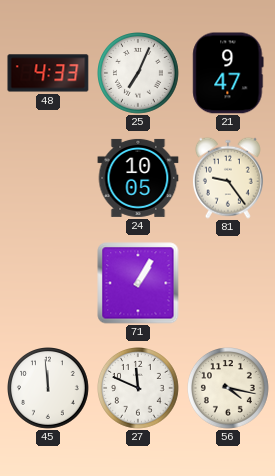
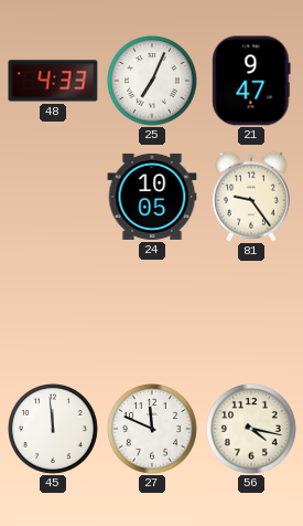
71: 1:05 -> none
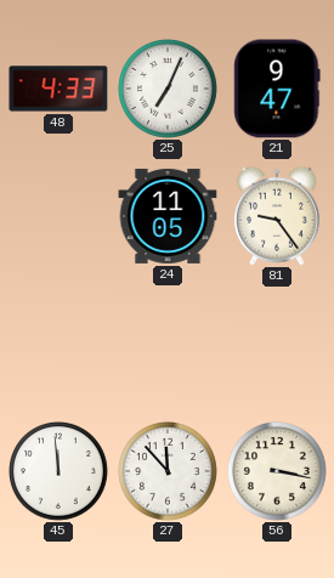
24: 10:05 -> 11:05
27: 11:49 -> 11:53
56: 4:17 -> 3:17
